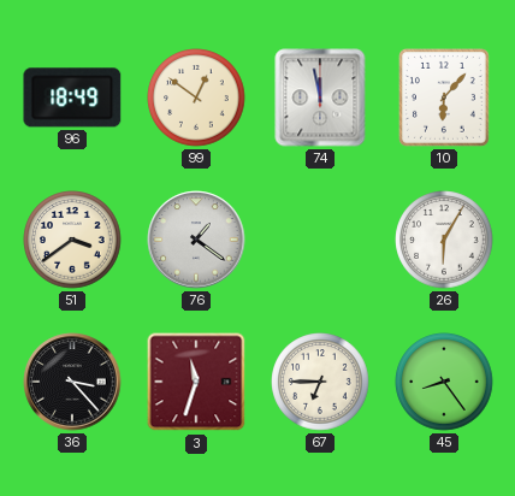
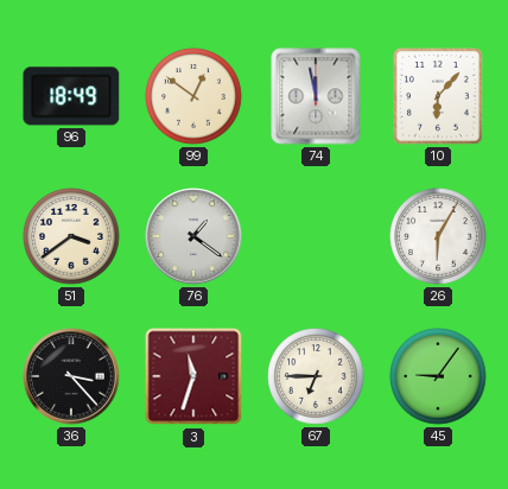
45: 8:24 -> 9:06
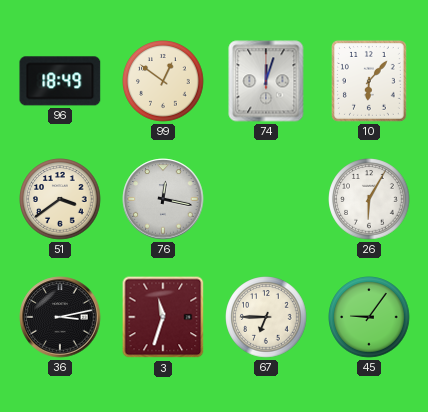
74: 11:58 -> 12:03
76: 1:21 -> 12:17
36: 3:23 -> 3:13
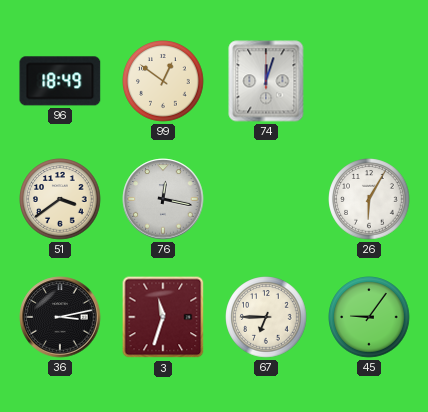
10: 6:07 -> none
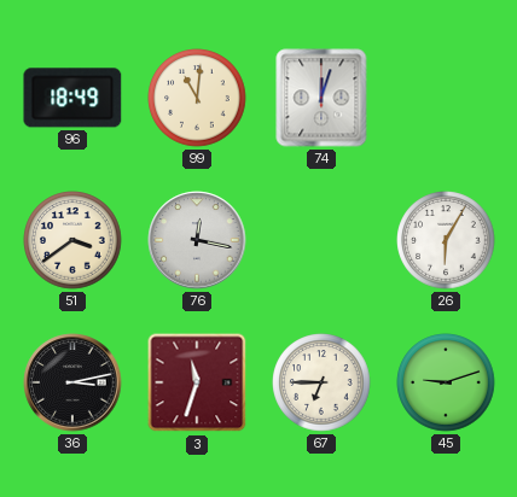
99: 12:51 -> 11:01
45: 9:06 -> 9:12
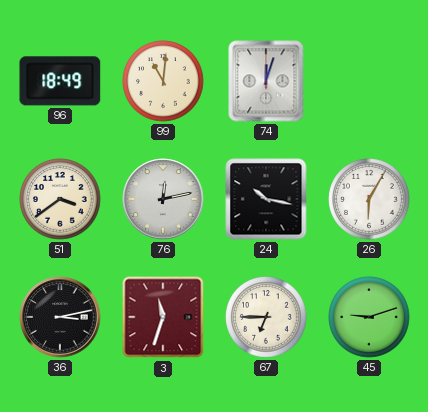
76: 12:17 -> 12:13
24: none -> 10:17
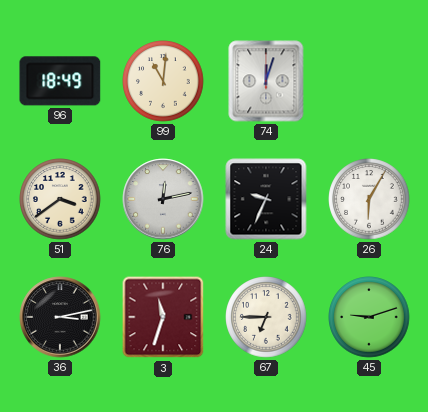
24: 10:17 -> 9:34
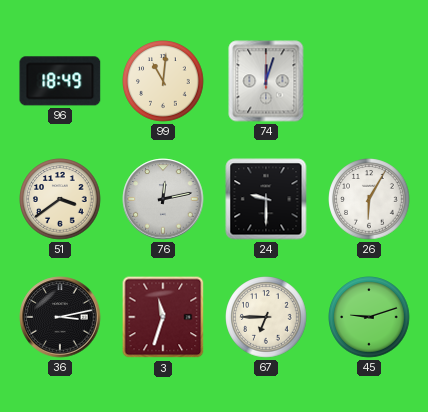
24: 9:34 -> 9:30
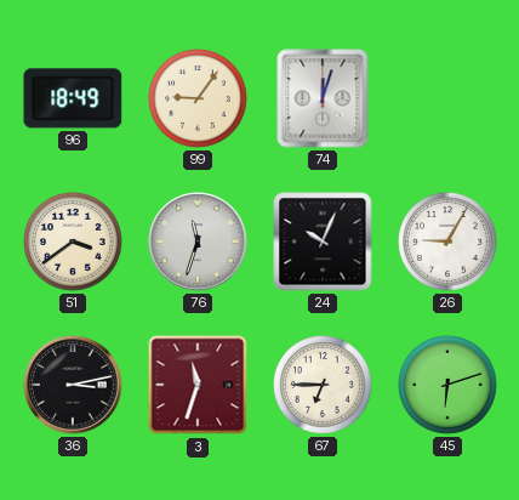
99: 11:01 -> 9:06
76: 12:13 -> 11:33
24: 9:30 -> 10:04
26: 6:05 -> 9:05
45: 9:12 -> 6:12
